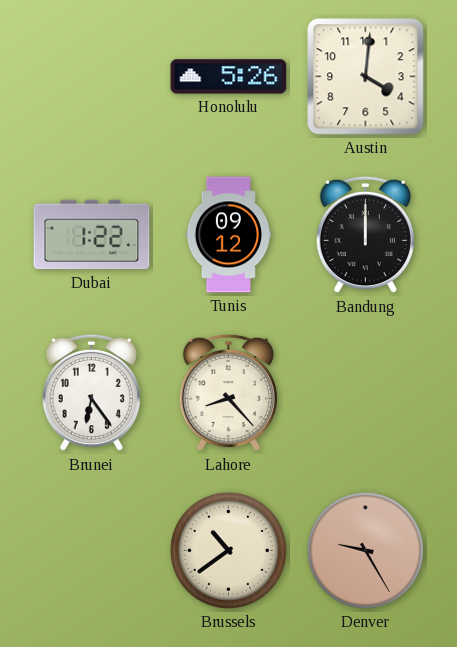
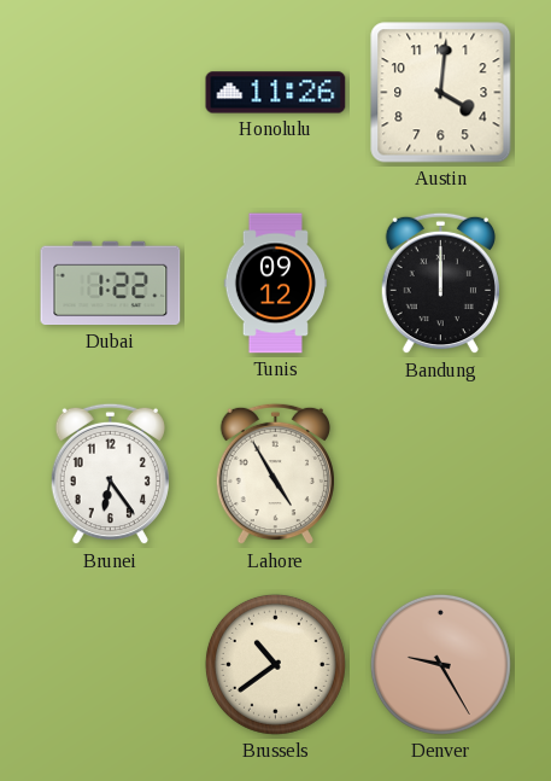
Honolulu: 5:26 -> 11:26
Lahore: 8:23 -> 4:55
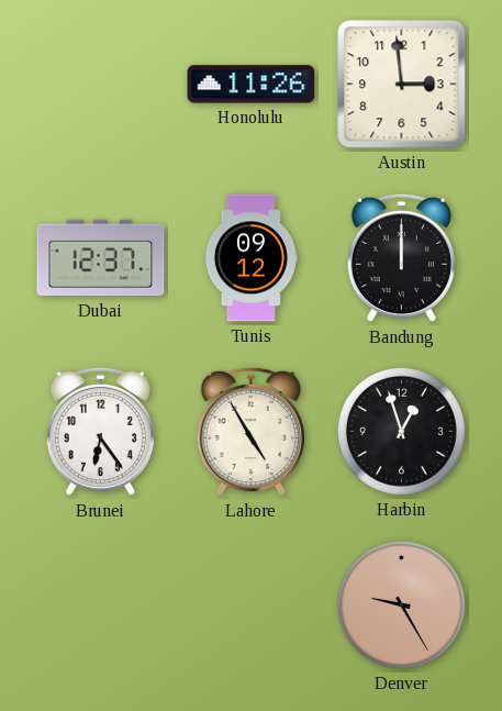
Austin: 4:01 -> 2:59
Dubai: 1:22 -> 12:37
Harbin: none -> 12:57
Brussels: 10:39 -> none
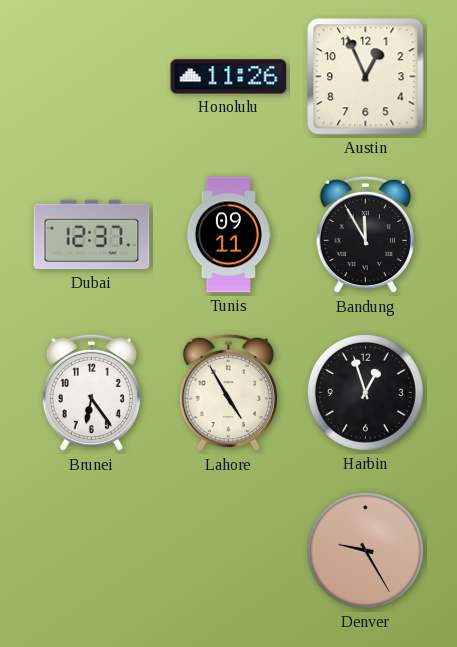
Austin: 2:59 -> 12:56
Tunis: 09:12 -> 09:11
Bandung: 12:00 -> 11:55
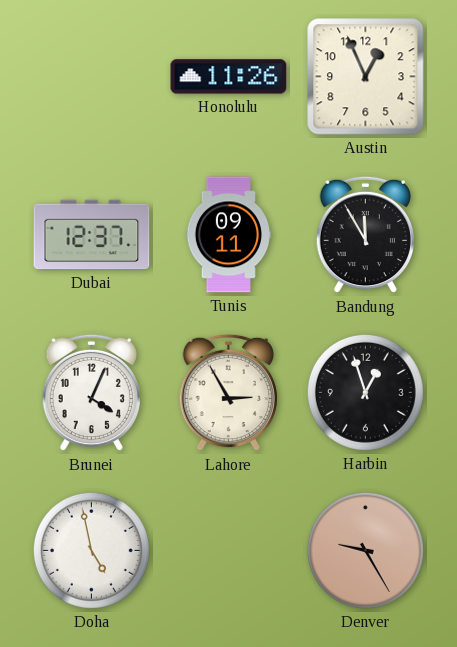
Brunei: 6:24 -> 4:04
Lahore: 4:55 -> 2:55
Doha: none -> 4:58
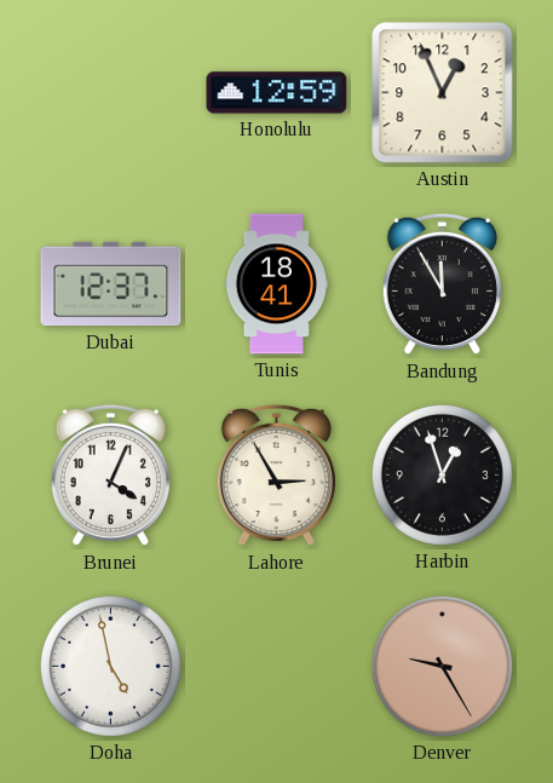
Honolulu: 11:26 -> 12:59
Tunis: 09:11 -> 18:41
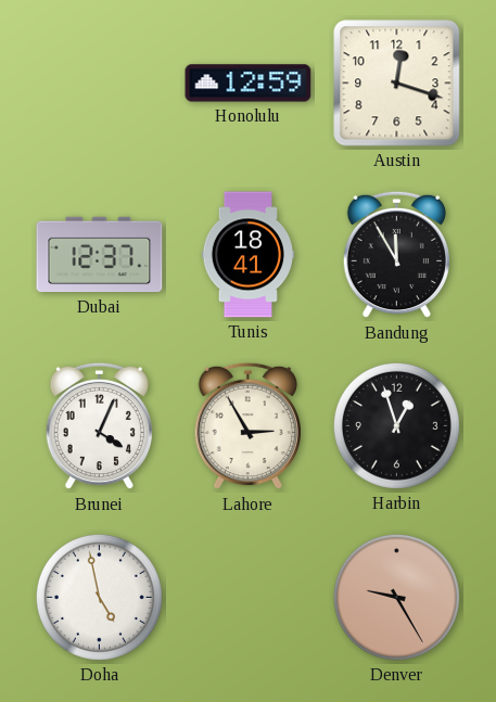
Austin: 12:56 -> 12:18
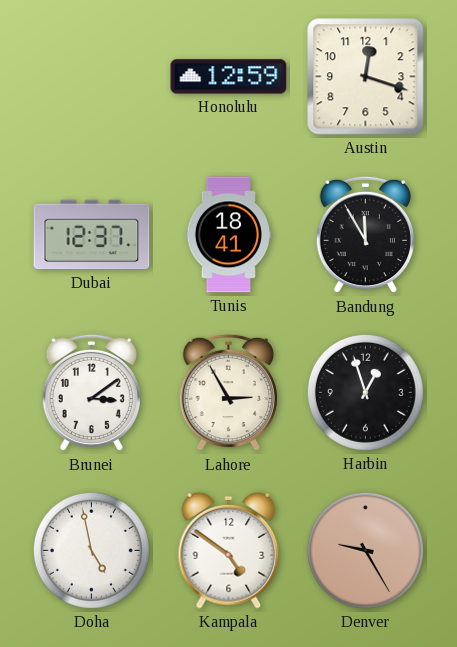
Brunei: 4:04 -> 3:09
Kampala: none -> 4:51
